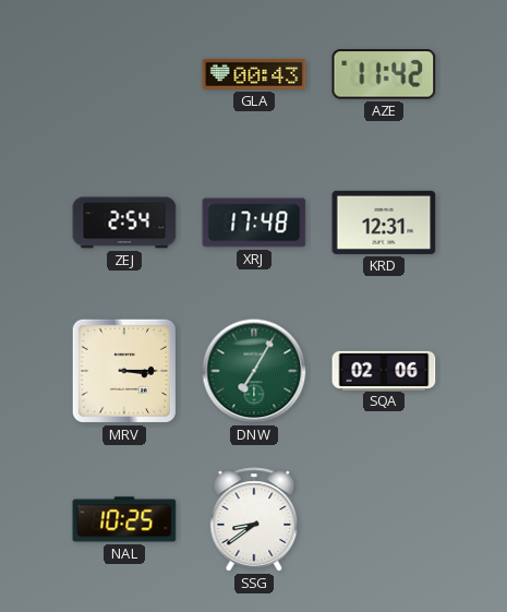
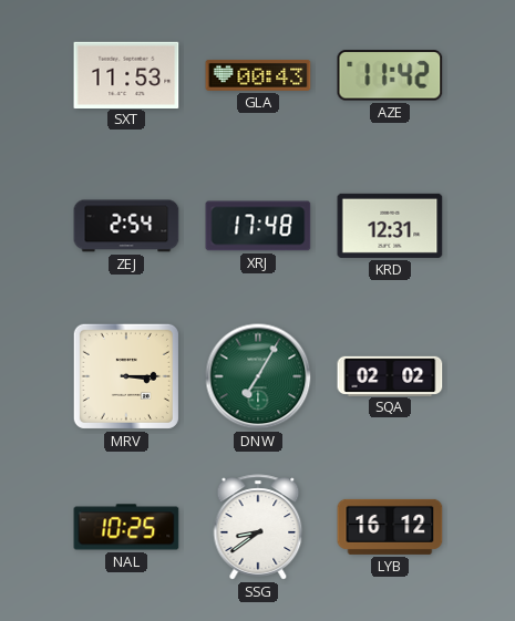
SXT: none -> 11:53
SQA: 02:06 -> 02:02
LYB: none -> 16:12
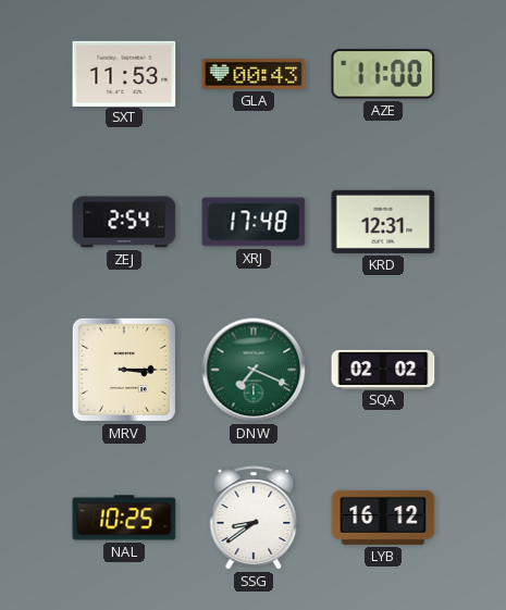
AZE: 11:42 -> 11:00
DNW: 7:05 -> 7:19
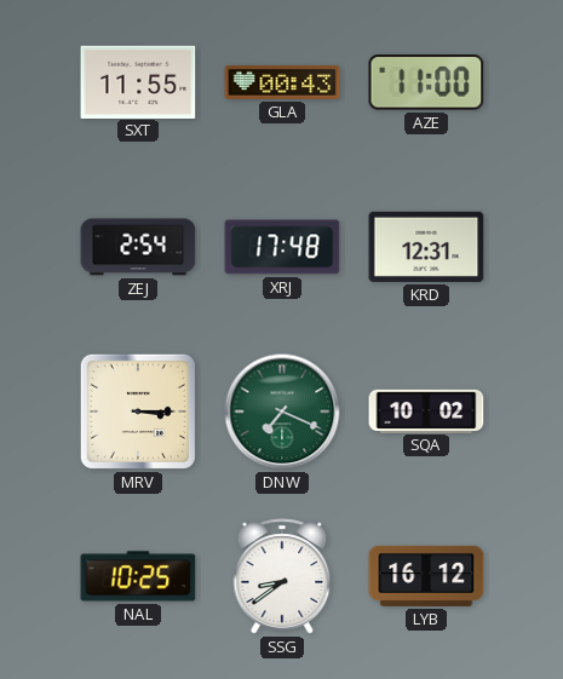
SXT: 11:53 -> 11:55
SQA: 02:02 -> 10:02
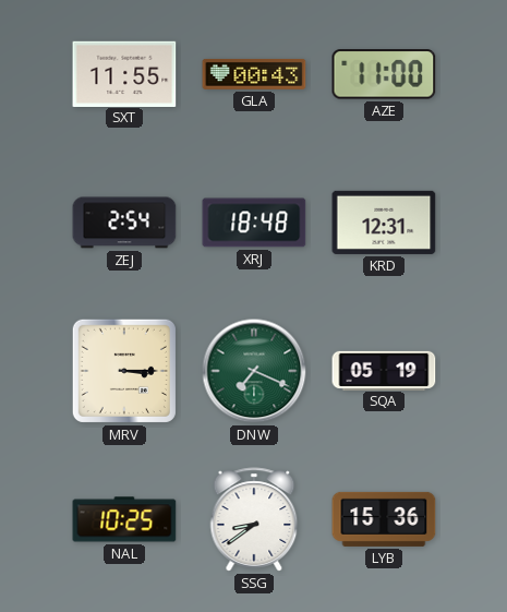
XRJ: 17:48 -> 18:48
SQA: 10:02 -> 05:19
LYB: 16:12 -> 15:36
